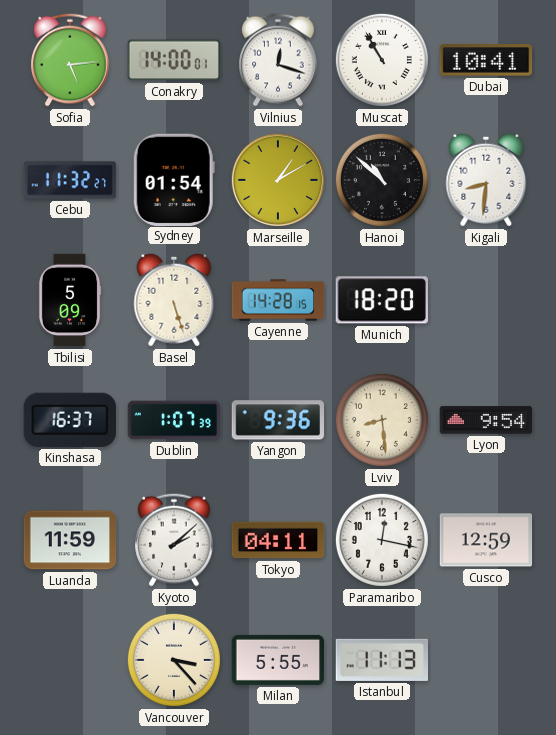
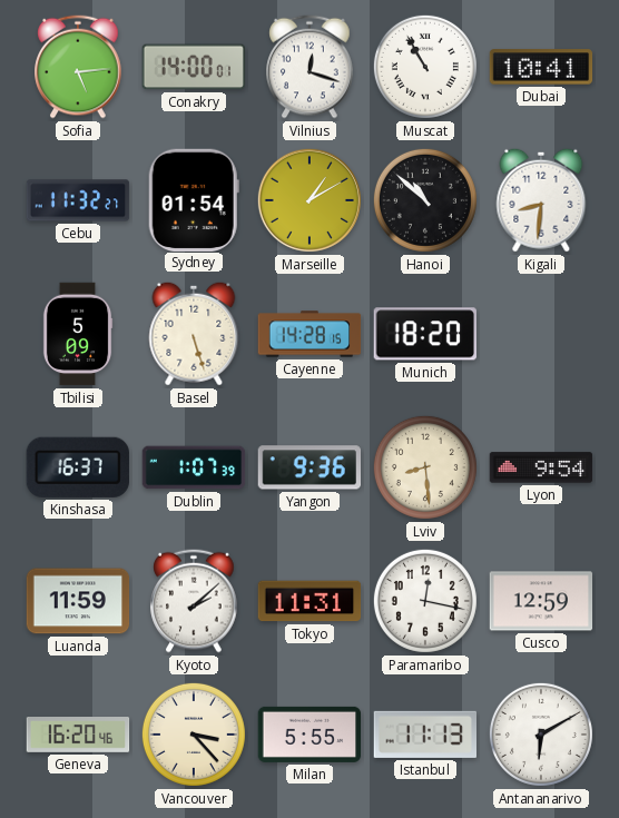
Tokyo: 04:11 -> 11:31
Geneva: none -> 16:20
Antananarivo: none -> 6:10
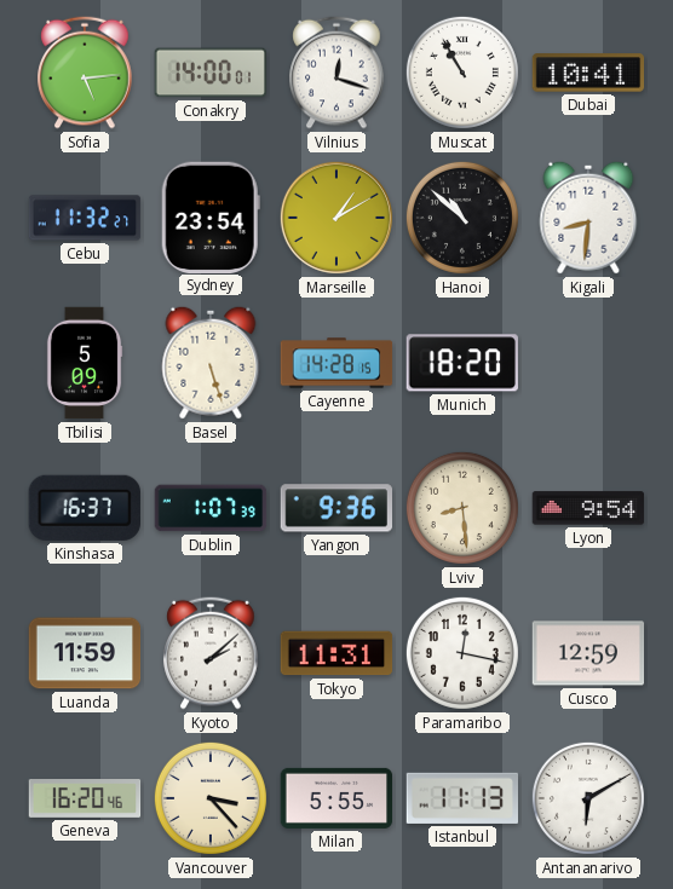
Sydney: 01:54 -> 23:54
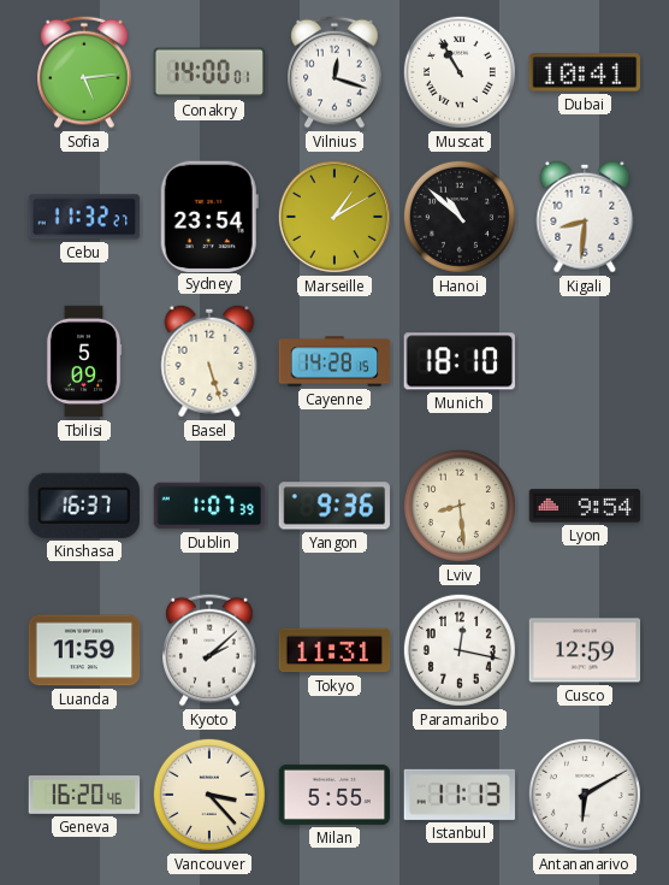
Munich: 18:20 -> 18:10
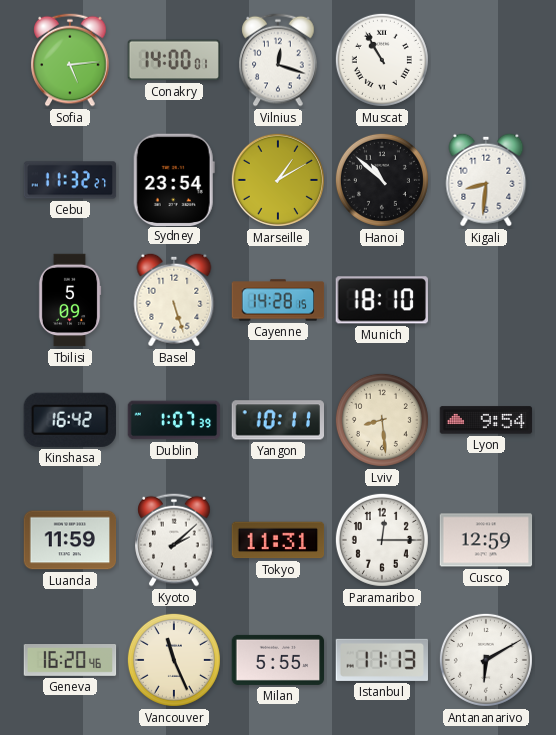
Dubai: 10:41 -> none
Kinshasa: 16:37 -> 16:42
Yangon: 9:36 -> 10:11
Paramaribo: 12:17 -> 12:15
Vancouver: 3:23 -> 11:26
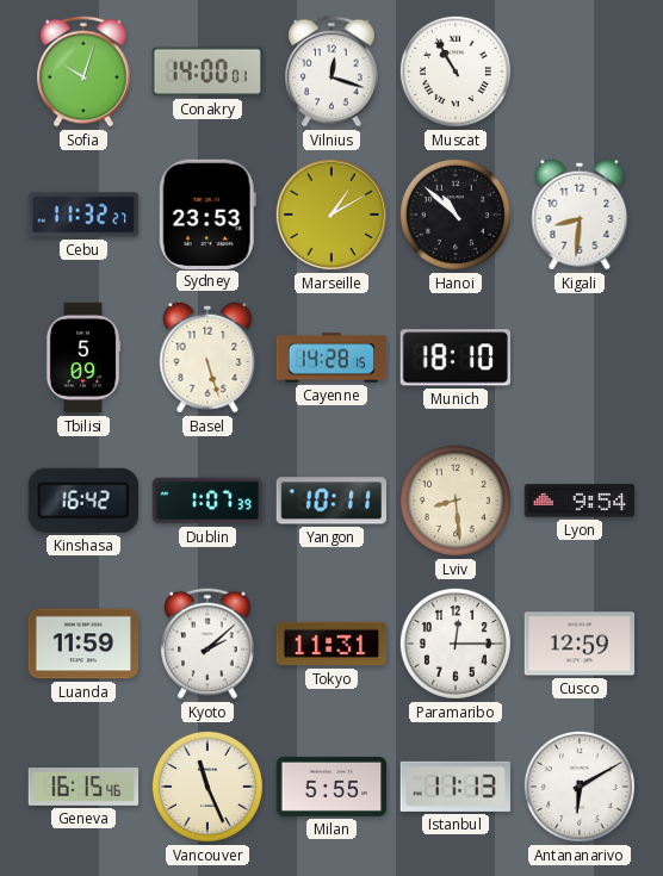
Sofia: 5:14 -> 10:03
Sydney: 23:54 -> 23:53
Geneva: 16:20 -> 16:15
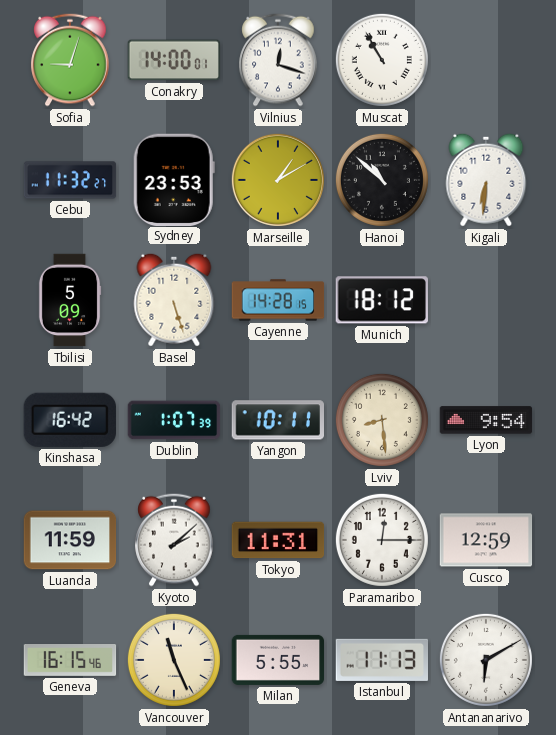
Sofia: 10:03 -> 9:03
Kigali: 8:31 -> 6:31
Munich: 18:10 -> 18:12
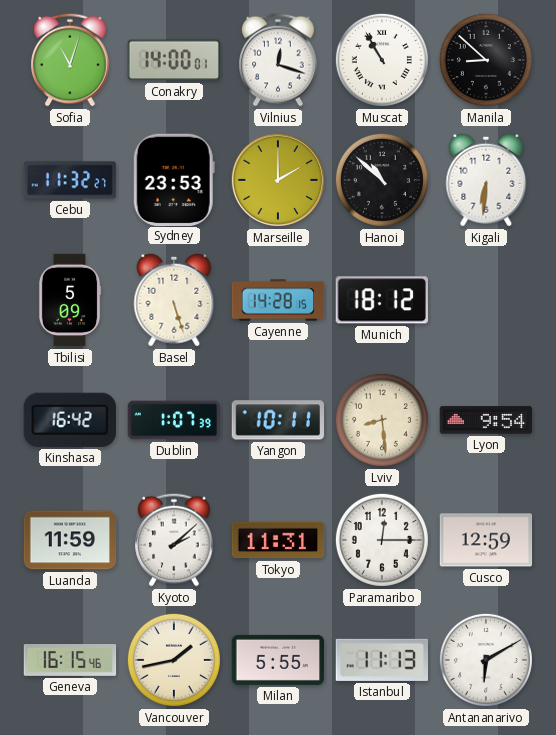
Sofia: 9:03 -> 11:03
Manila: none -> 8:52
Marseille: 1:10 -> 2:00
Vancouver: 11:26 -> 1:43
